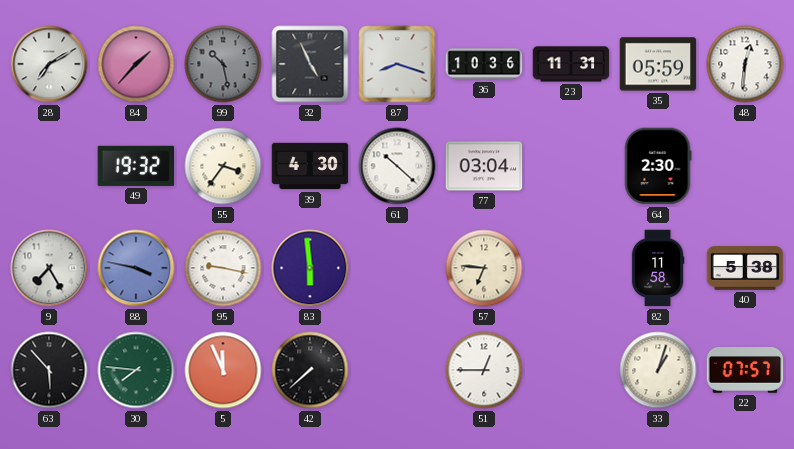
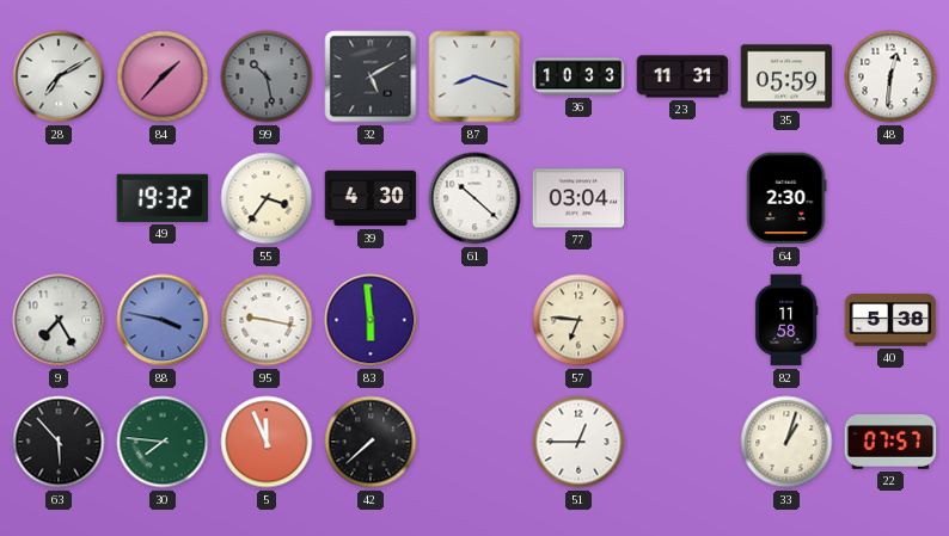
32: 4:56 -> 5:10
36: 10:36 -> 10:33
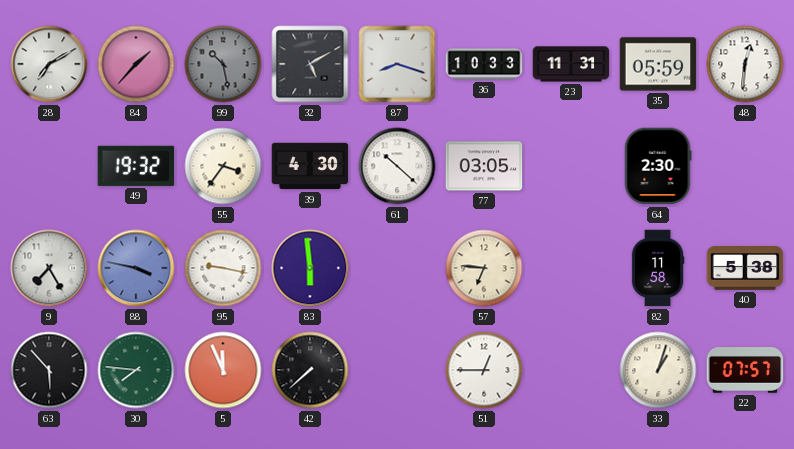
77: 03:04 -> 03:05
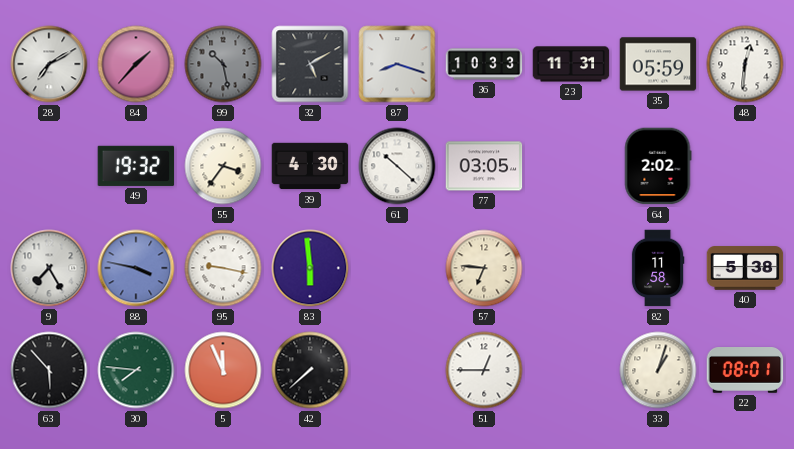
64: 2:30 -> 2:02
22: 07:57 -> 08:01
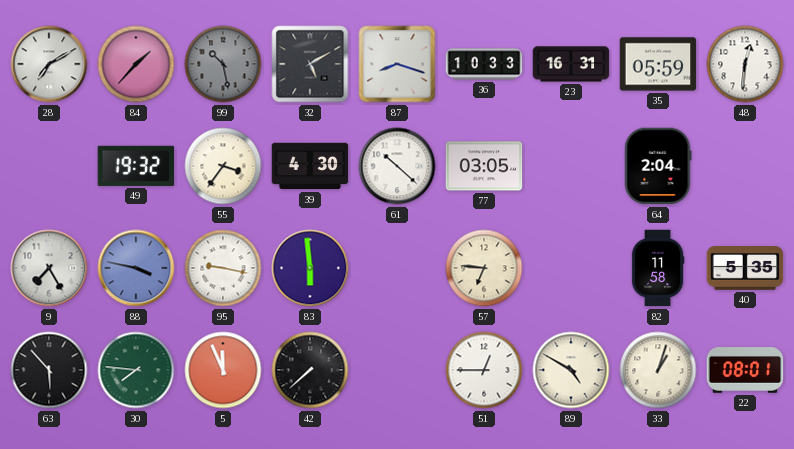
23: 11:31 -> 16:31
64: 2:02 -> 2:04
40: 5:38 -> 5:35
89: none -> 4:50
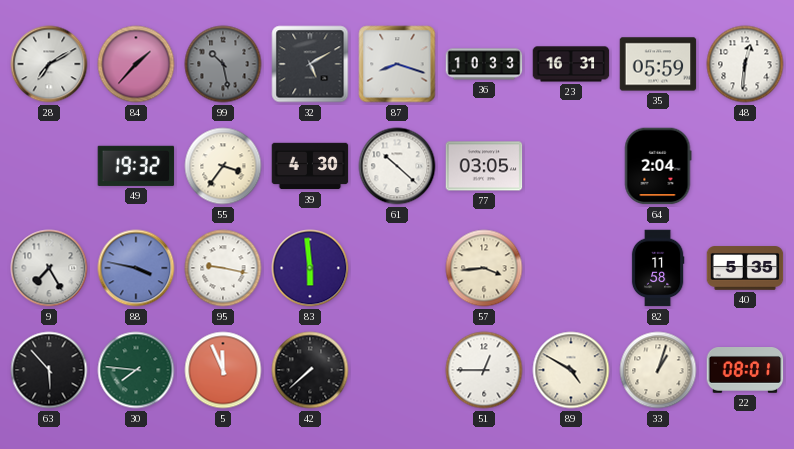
57: 6:46 -> 3:44
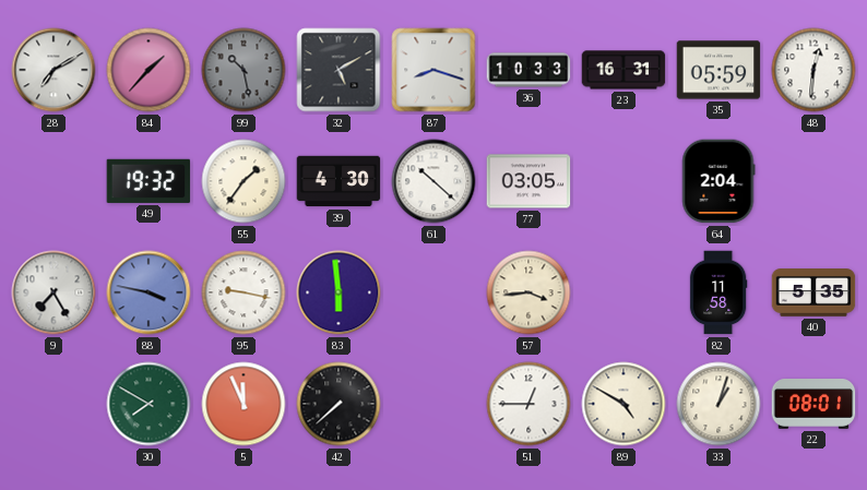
55: 3:36 -> 1:36
63: 5:53 -> none
30: 7:46 -> 7:50
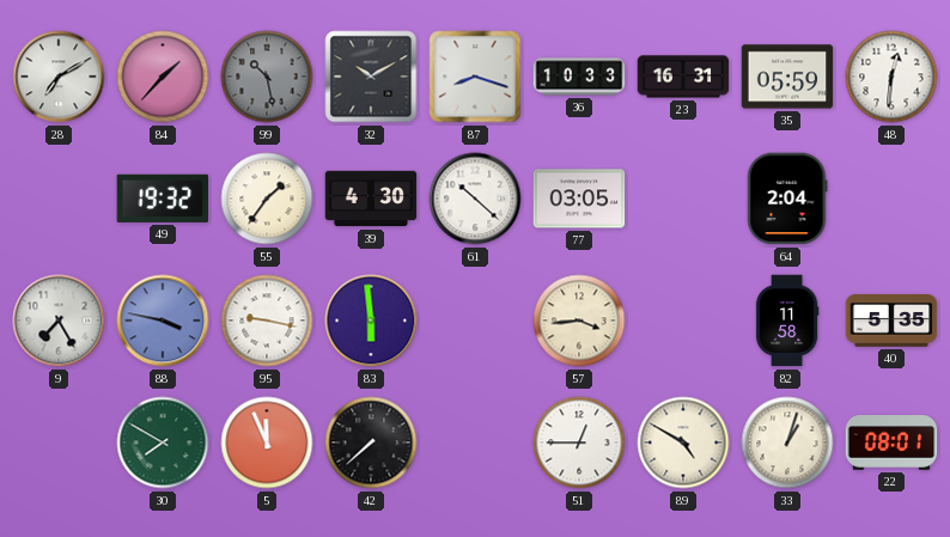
32: 5:10 -> 10:10
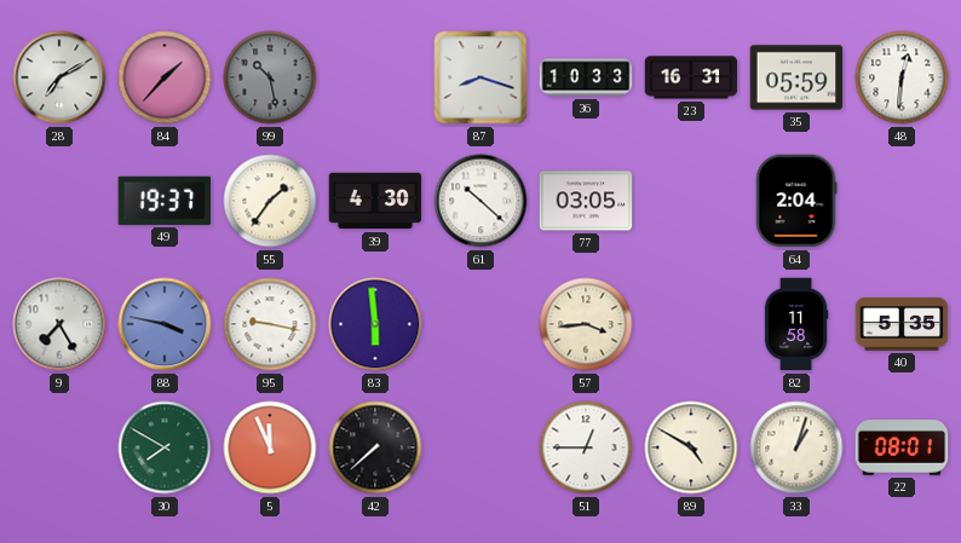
32: 10:10 -> none
49: 19:32 -> 19:37
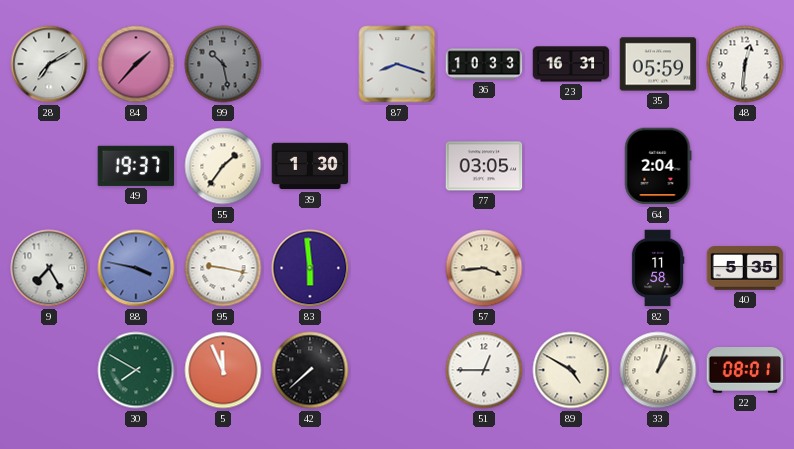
39: 4:30 -> 1:30
61: 10:22 -> none
